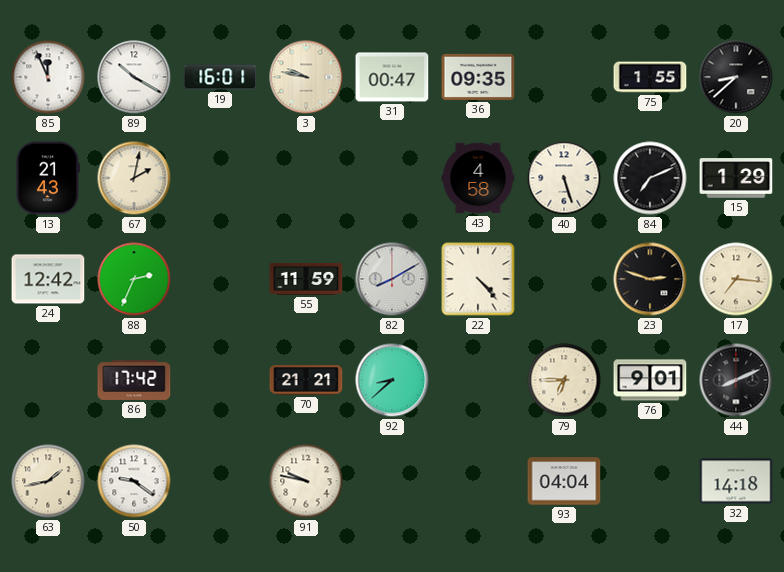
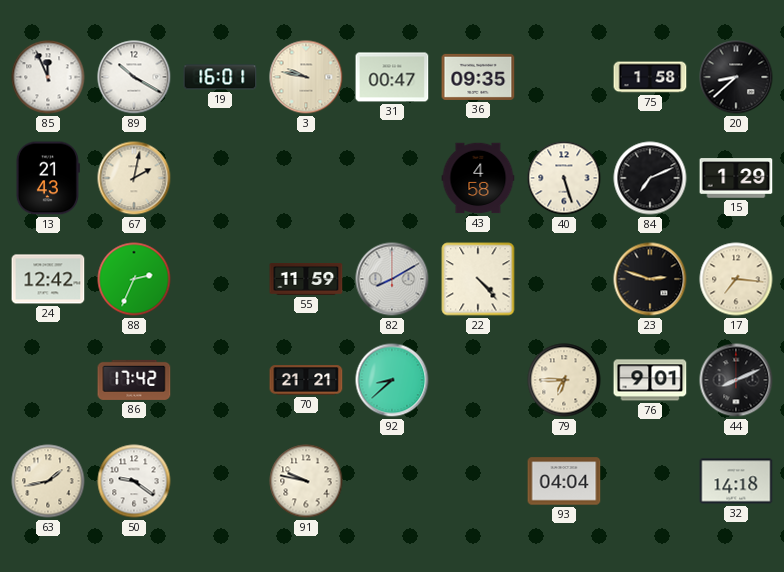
75: 1:55 -> 1:58
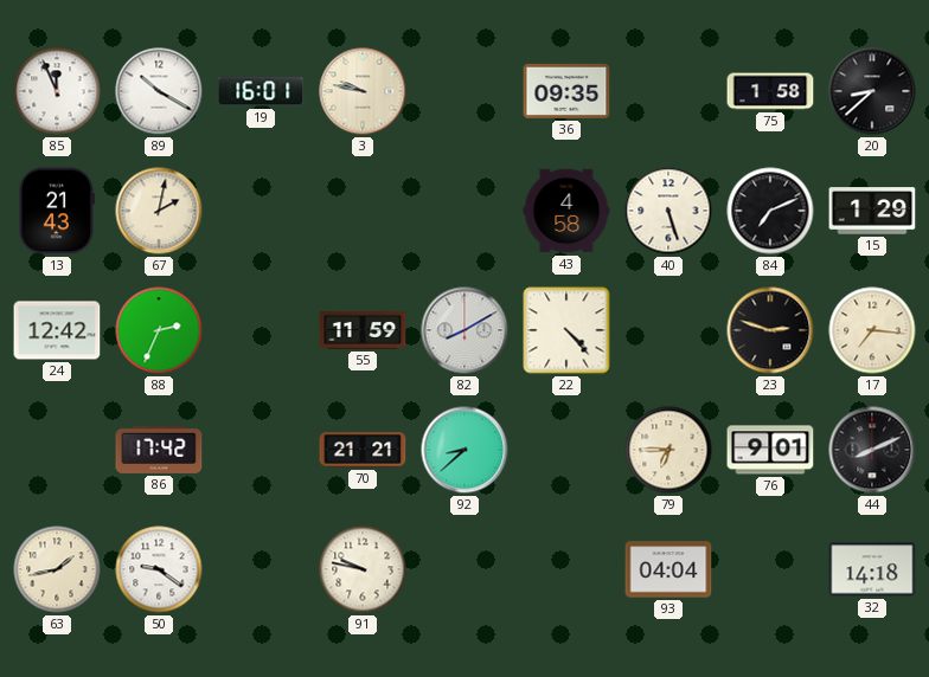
31: 00:47 -> none
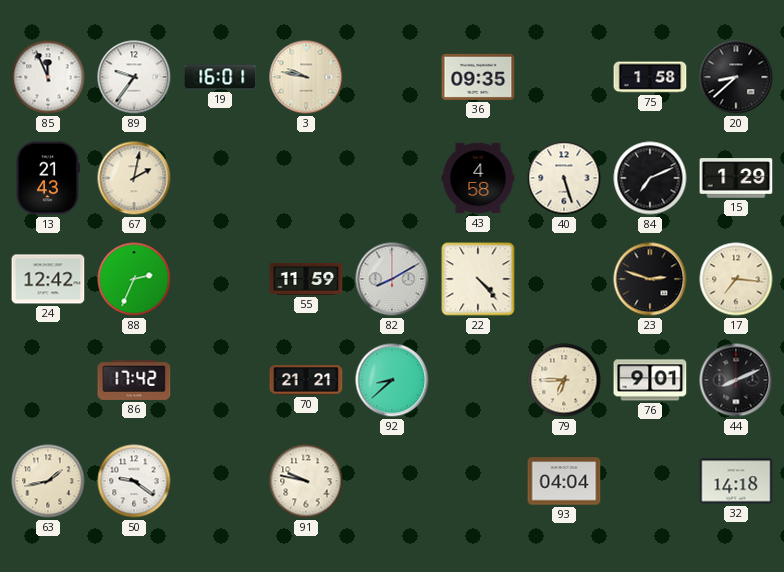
89: 10:20 -> 9:36
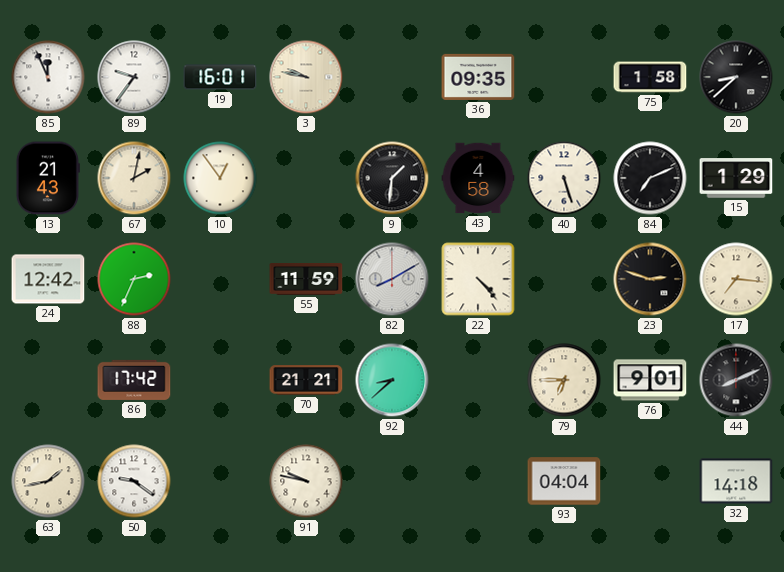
10: none -> 12:54
9: none -> 1:31
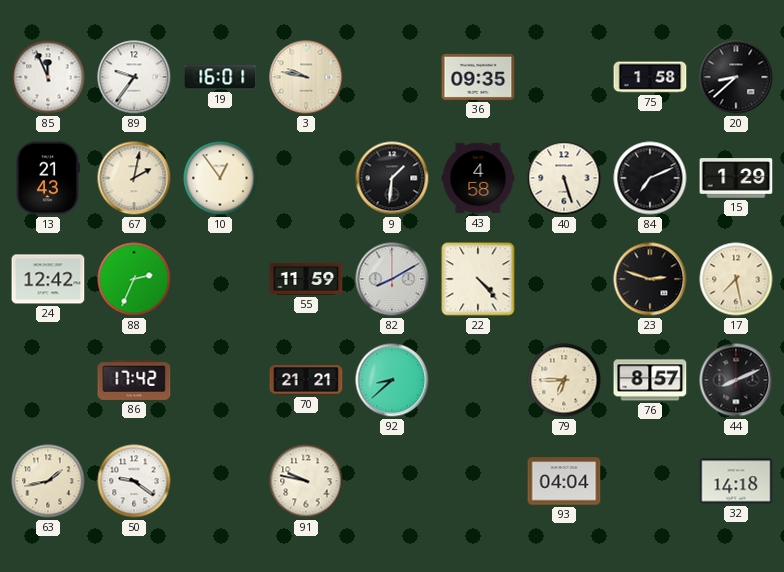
17: 7:16 -> 7:28
76: 9:01 -> 8:57
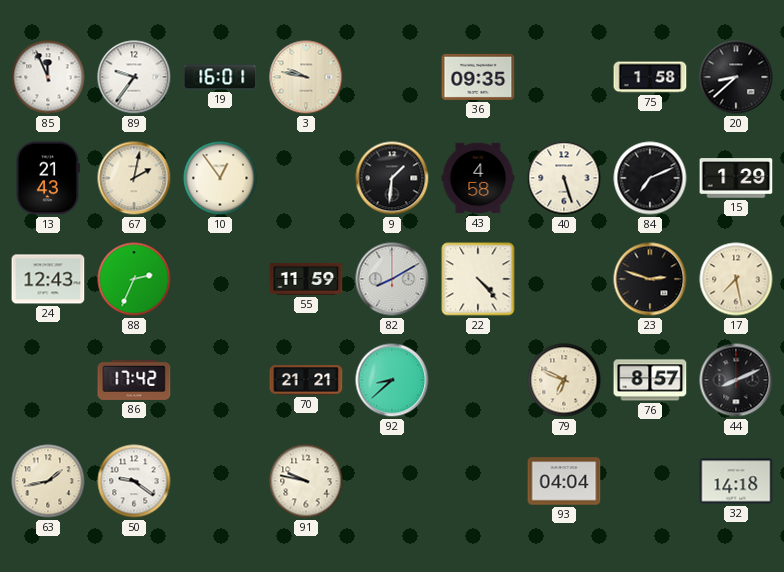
24: 12:42 -> 12:43
79: 6:45 -> 6:49
